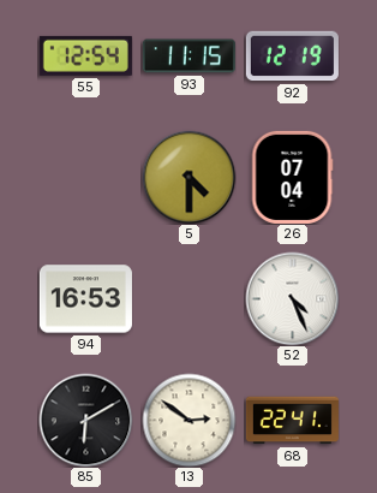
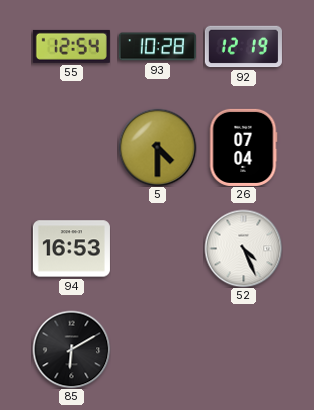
93: 11:15 -> 10:28
13: 2:51 -> none
68: 22:41 -> none
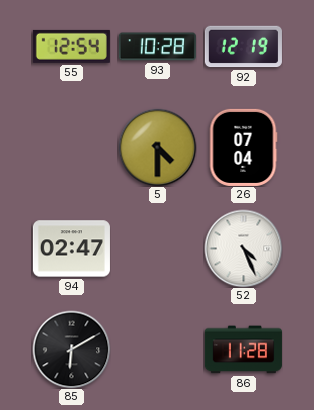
94: 16:53 -> 02:47
86: none -> 11:28
